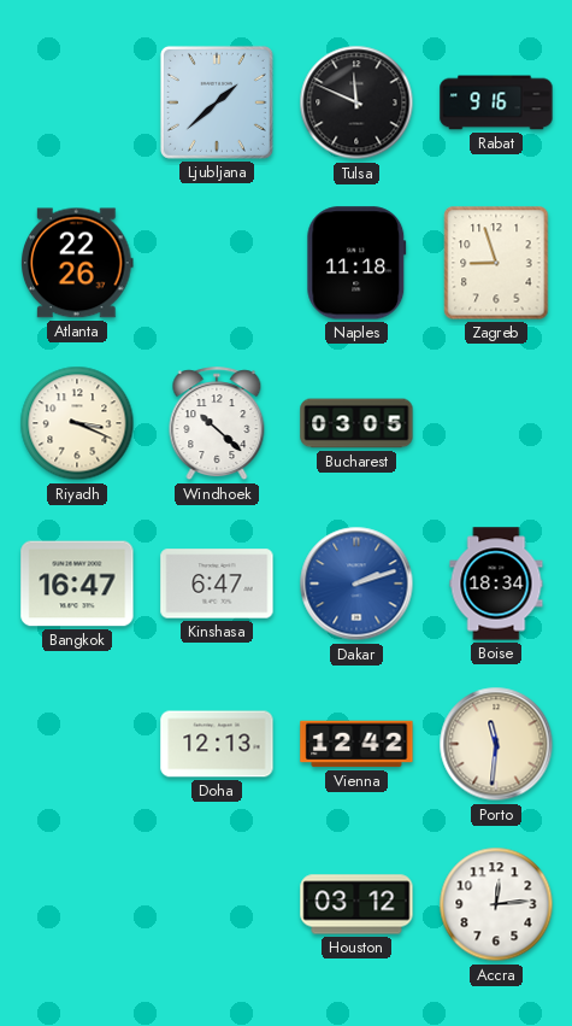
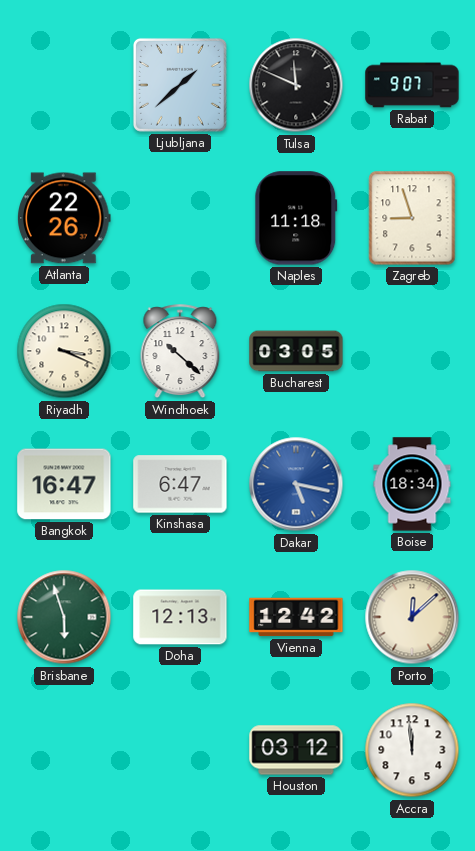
Rabat: 9:16 -> 9:07
Dakar: 2:12 -> 5:17
Brisbane: none -> 5:57
Porto: 11:31 -> 12:08
Accra: 12:14 -> 11:59
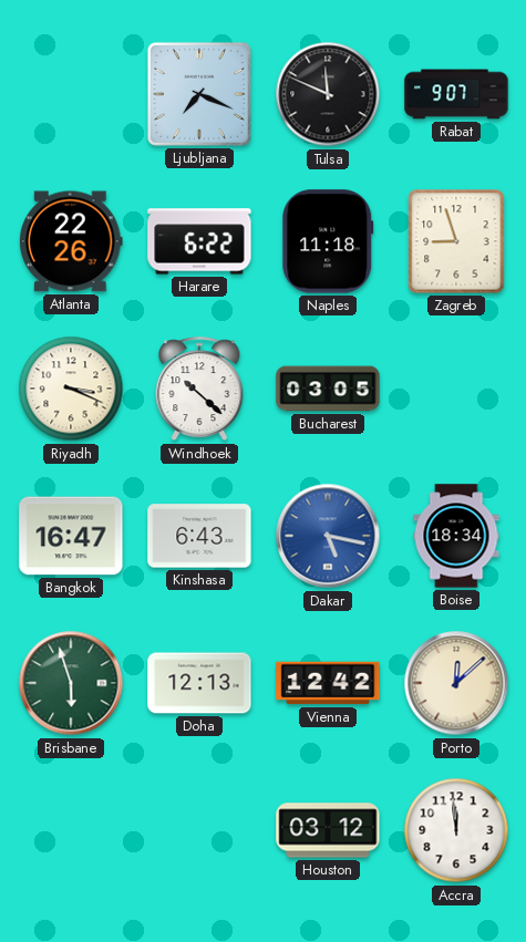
Ljubljana: 1:38 -> 7:19
Harare: none -> 6:22
Kinshasa: 6:47 -> 6:43
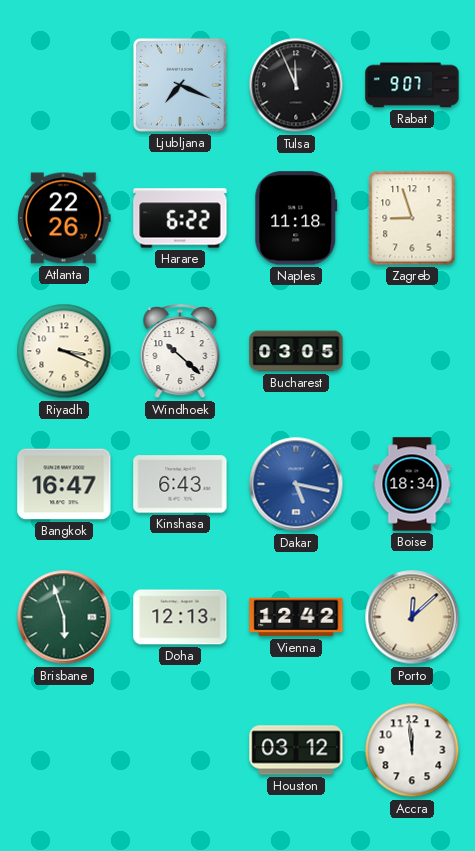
Tulsa: 11:49 -> 11:56
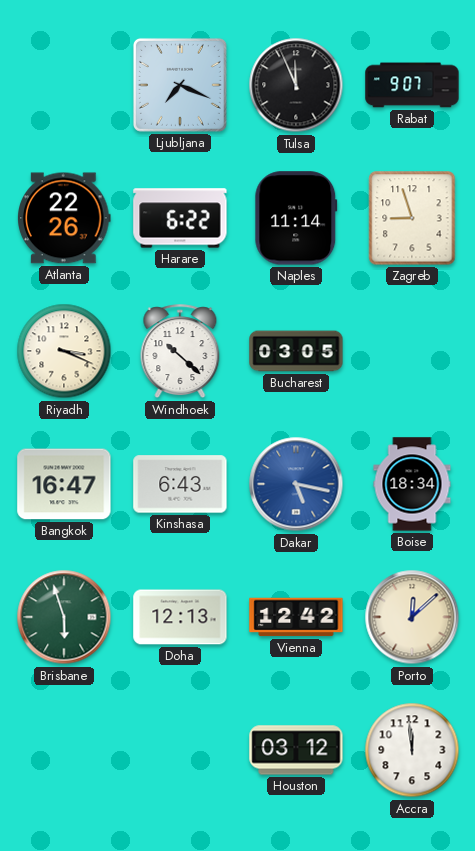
Naples: 11:18 -> 11:14
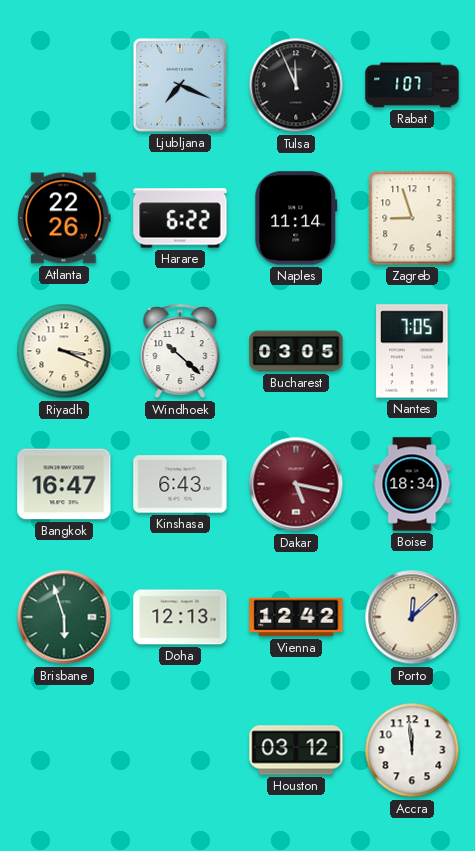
Rabat: 9:07 -> 1:07
Nantes: none -> 7:05
Dakar dial: blue -> burgundy
